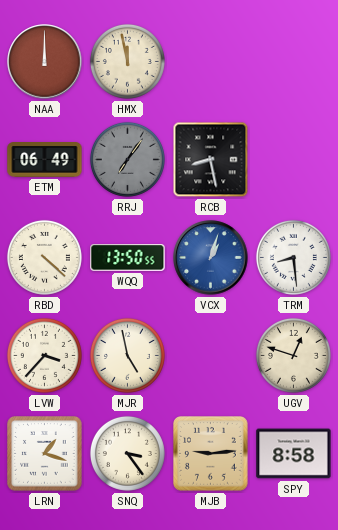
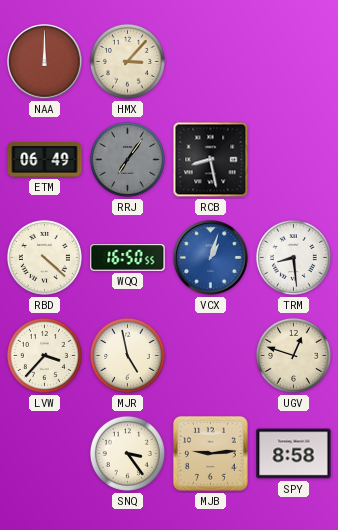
HMX: 11:58 -> 3:07
WQQ: 13:50 -> 16:50
LRN: 1:18 -> none
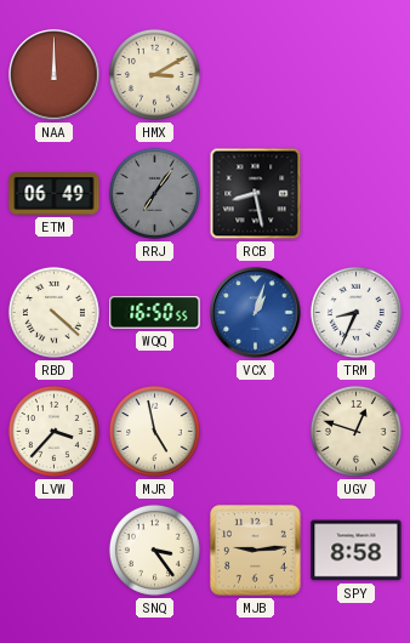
HMX: 3:07 -> 3:10
TRM: 8:29 -> 8:34
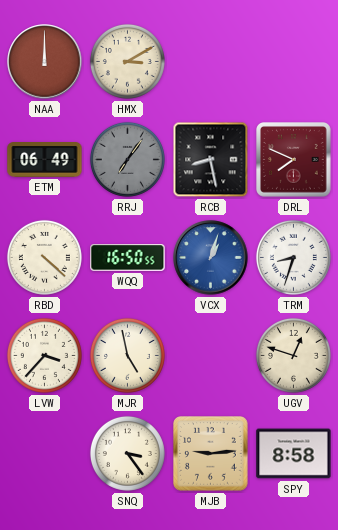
DRL: none -> 7:49
TRM: 8:34 -> 8:33
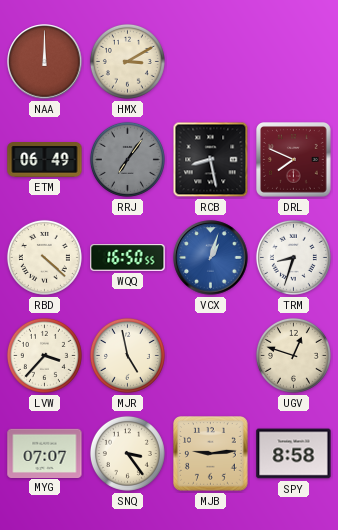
MYG: none -> 07:07
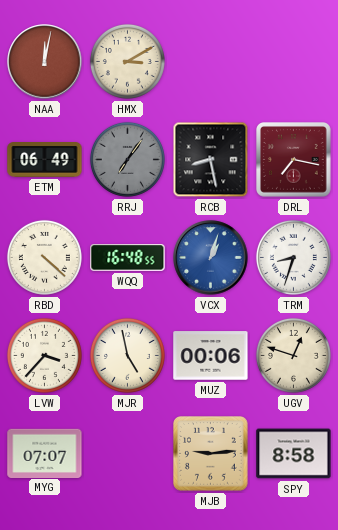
NAA: 12:00 -> 12:02
DRL: 7:49 -> 7:17
WQQ: 16:50 -> 16:48
MUZ: none -> 00:06
SNQ: 3:24 -> none
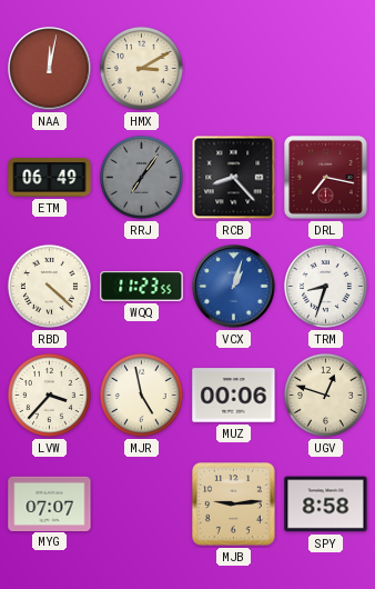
RCB: 8:28 -> 8:23
WQQ: 16:48 -> 11:23
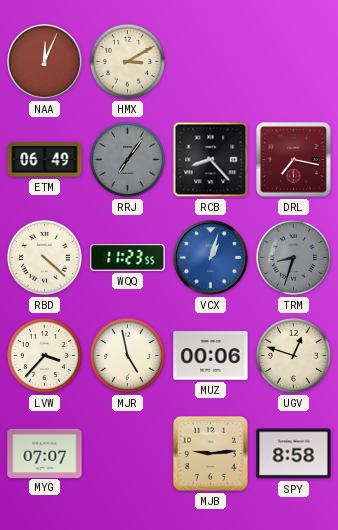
NAA: 12:02 -> 12:04
TRM dial: white -> grey
